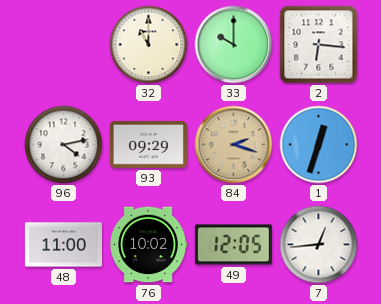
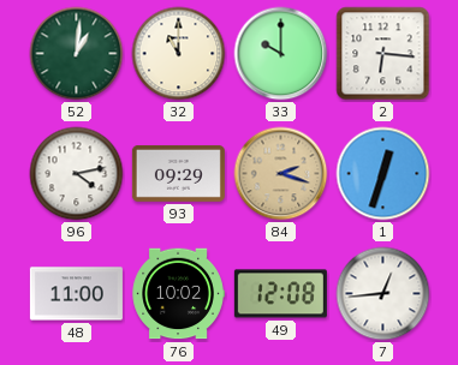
52: none -> 1:01
49: 12:05 -> 12:08
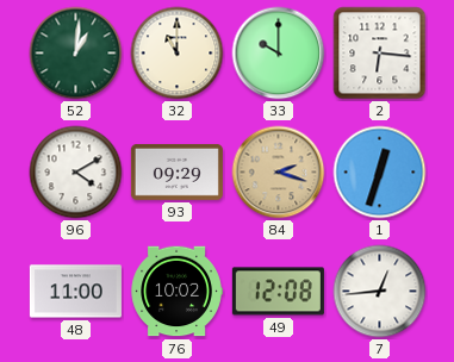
96: 4:13 -> 4:10
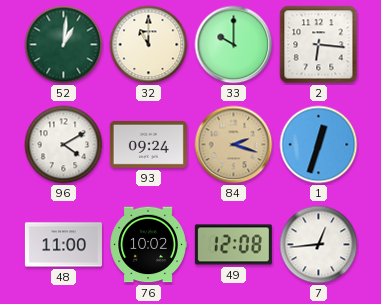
93: 09:29 -> 09:24
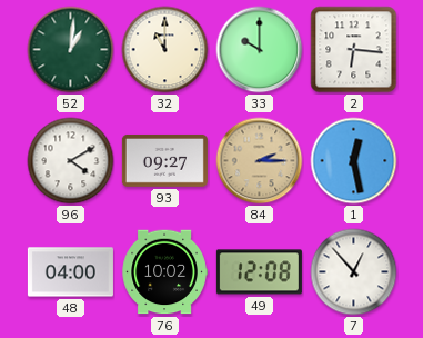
93: 09:24 -> 09:27
84: 2:18 -> 2:15
1: 12:33 -> 12:28
48: 11:00 -> 04:00
7: 12:44 -> 12:53
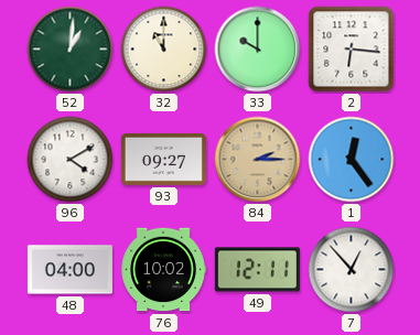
1: 12:28 -> 12:24
49: 12:08 -> 12:11
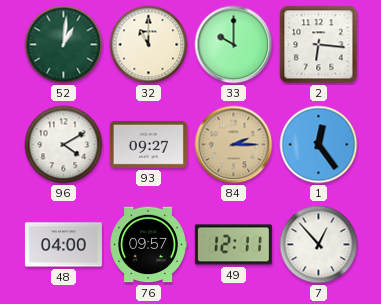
76: 10:02 -> 09:57
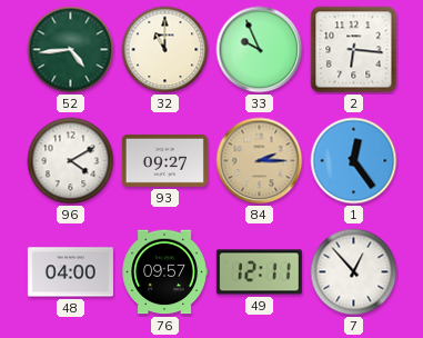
52: 1:01 -> 4:44
33: 10:00 -> 9:56
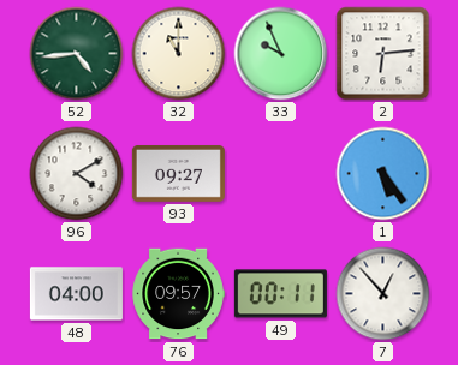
2: 6:16 -> 6:14
84: 2:15 -> none
1: 12:24 -> 5:24
49: 12:11 -> 00:11
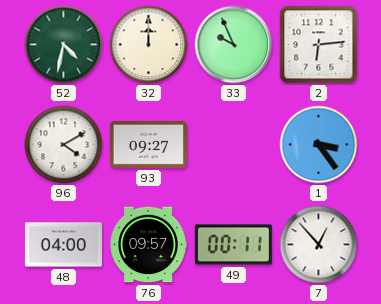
52: 4:44 -> 4:32
32: 11:00 -> 12:00
1: 5:24 -> 3:24
